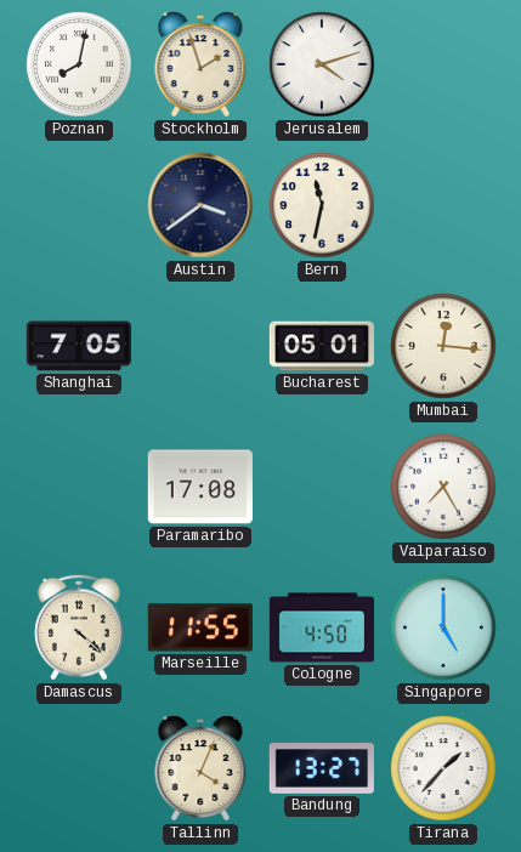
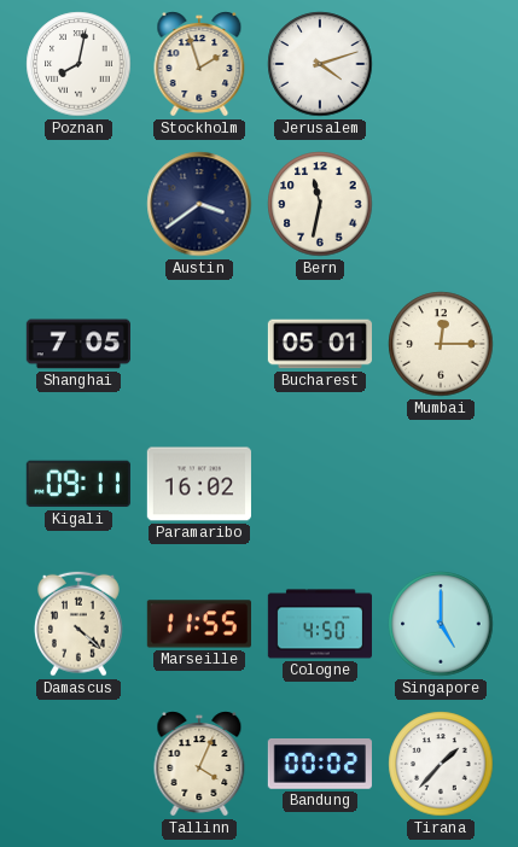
Mumbai: 12:16 -> 12:15
Kigali: none -> 09:11
Paramaribo: 17:08 -> 16:02
Valparaiso: 7:25 -> none
Bandung: 13:27 -> 00:02
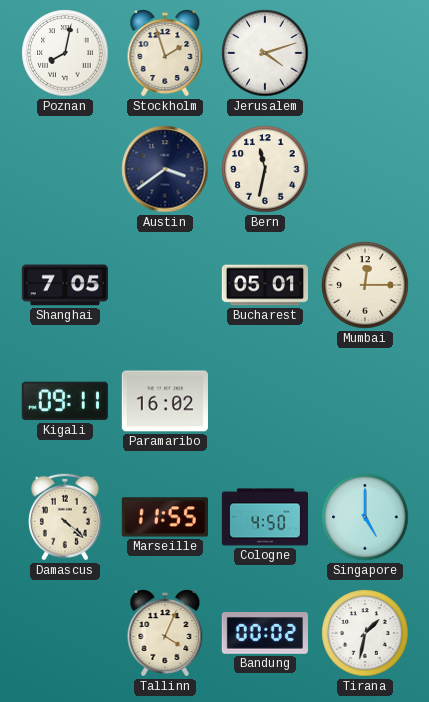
Tirana: 1:37 -> 1:32
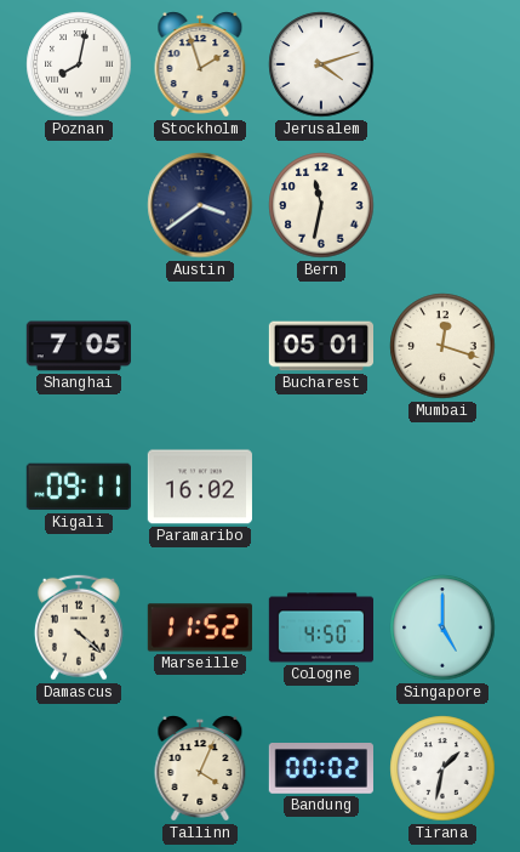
Mumbai: 12:15 -> 12:18
Marseille: 11:55 -> 11:52
